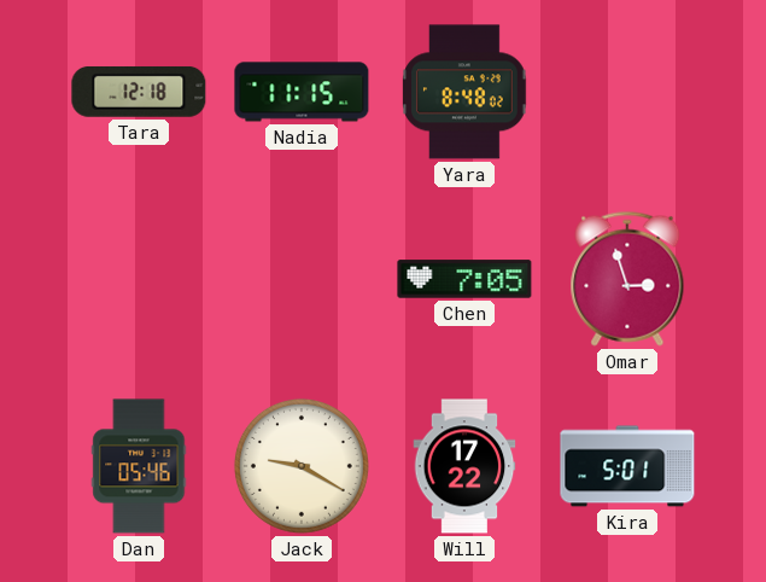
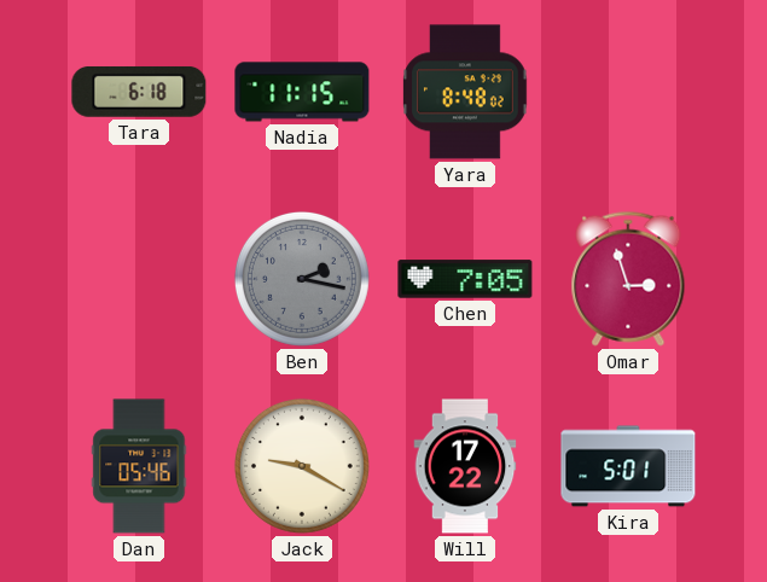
Tara: 12:18 -> 6:18
Ben: none -> 2:17
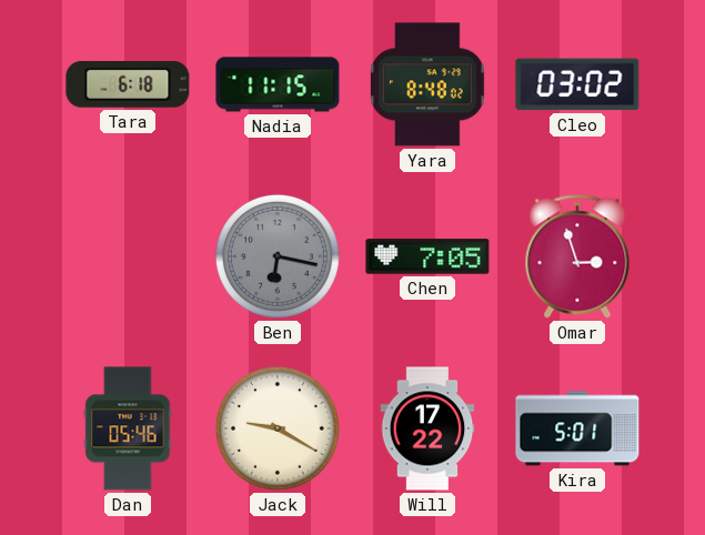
Cleo: none -> 03:02
Ben: 2:17 -> 6:17
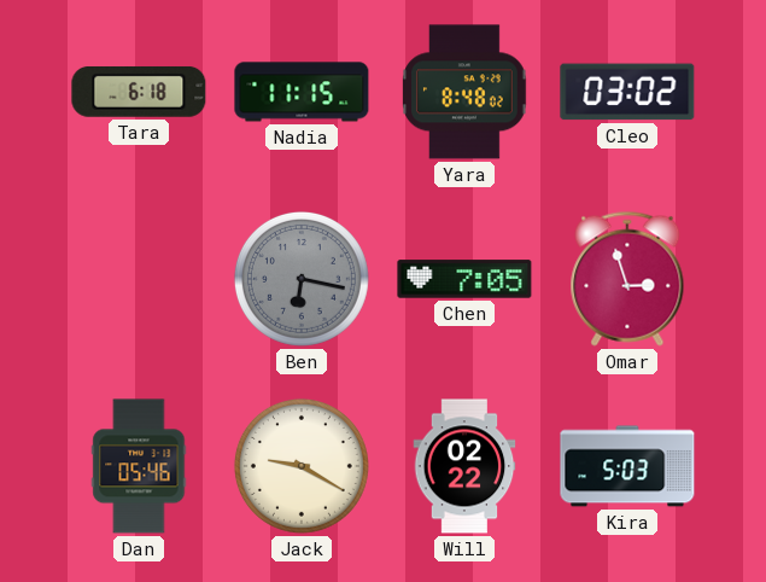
Will: 17:22 -> 02:22
Kira: 5:01 -> 5:03
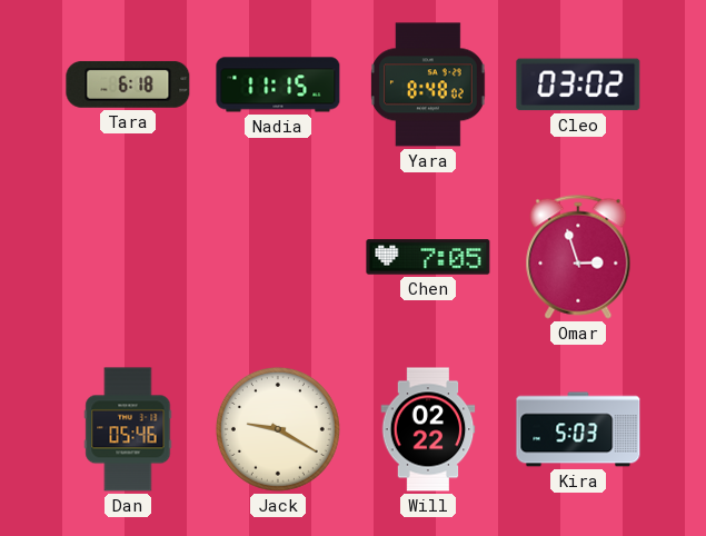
Ben: 6:17 -> none
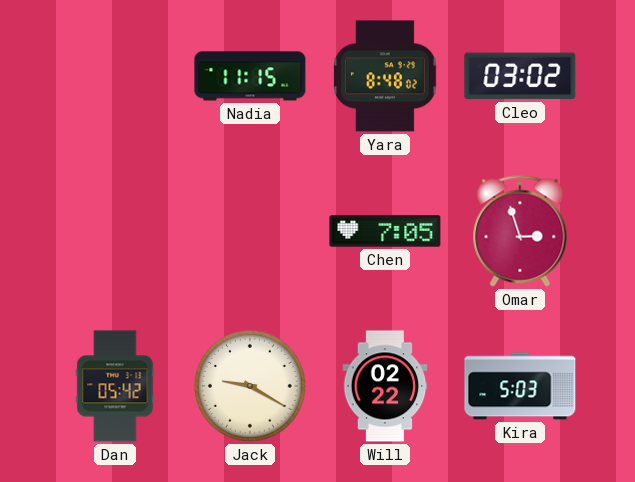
Tara: 6:18 -> none
Dan: 05:46 -> 05:42
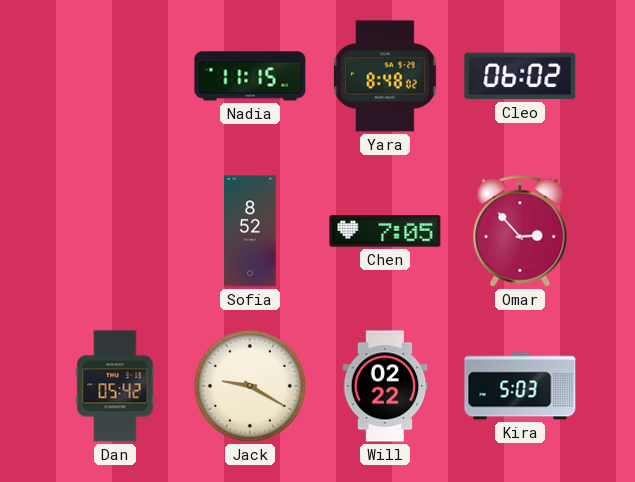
Cleo: 03:02 -> 06:02
Sofia: none -> 8:52
Omar: 2:57 -> 2:53
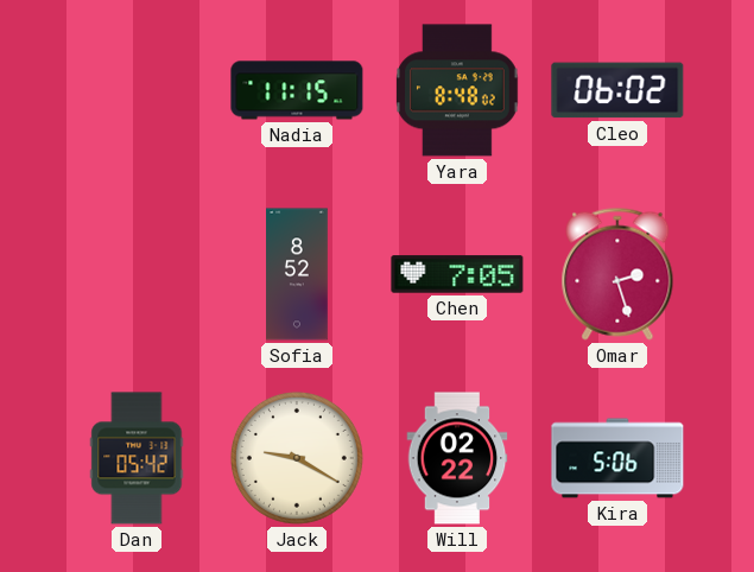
Omar: 2:53 -> 2:27
Kira: 5:03 -> 5:06
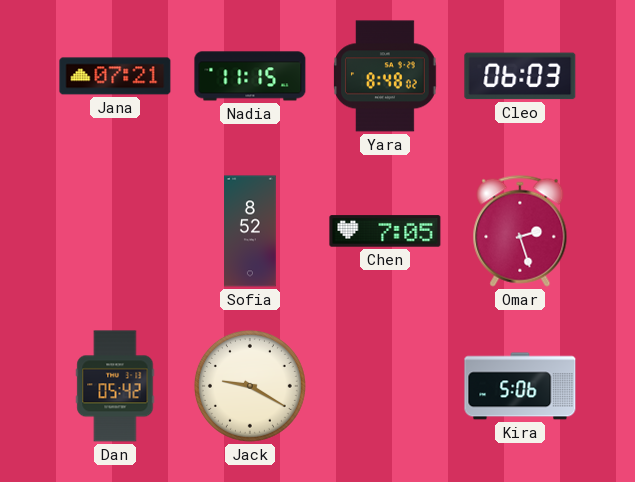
Jana: none -> 07:21
Cleo: 06:02 -> 06:03
Will: 02:22 -> none
